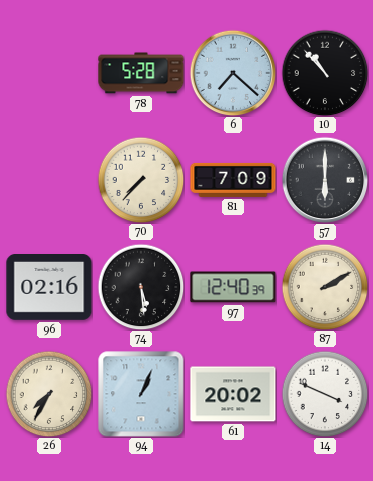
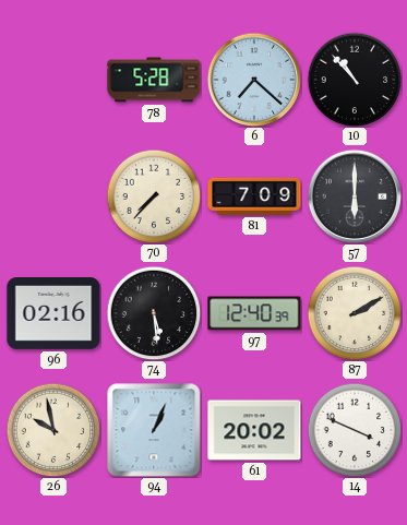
26: 7:35 -> 9:58
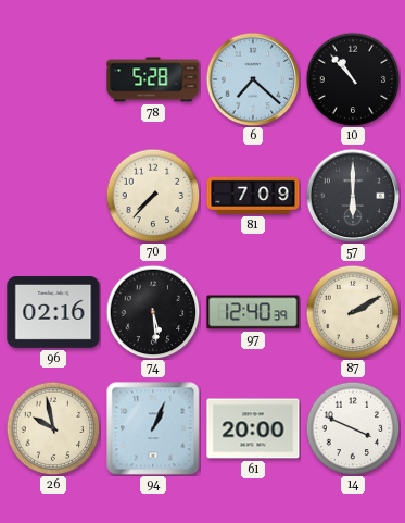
61: 20:02 -> 20:00
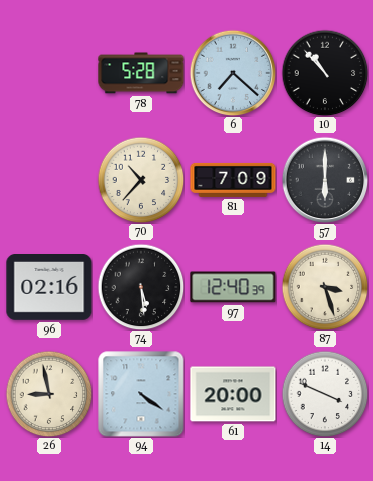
70: 7:37 -> 10:37
87: 2:10 -> 3:27
26: 9:58 -> 8:58
94: 1:04 -> 4:21
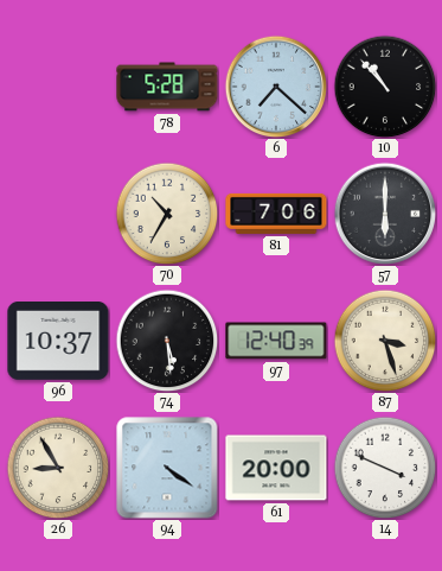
70: 10:37 -> 10:35
81: 7:09 -> 7:06
96: 02:16 -> 10:37
26: 8:58 -> 8:55
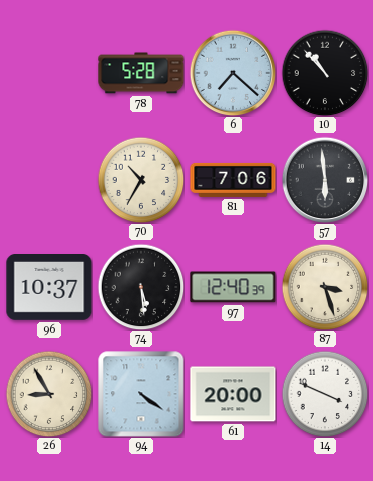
57: 6:00 -> 5:59
